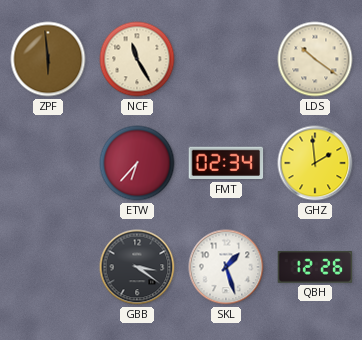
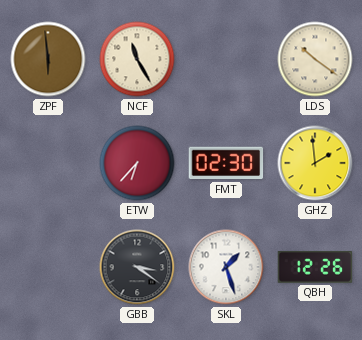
FMT: 02:34 -> 02:30
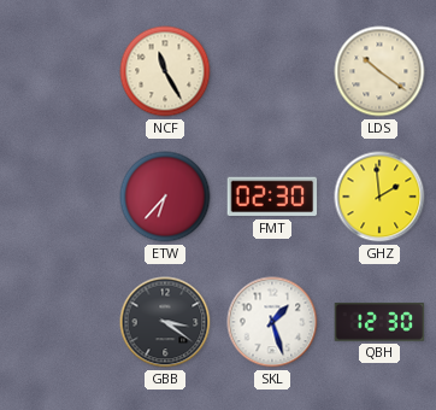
ZPF: 5:59 -> none
QBH: 12:26 -> 12:30
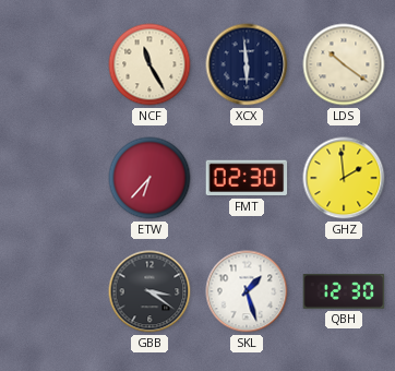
XCX: none -> 5:59
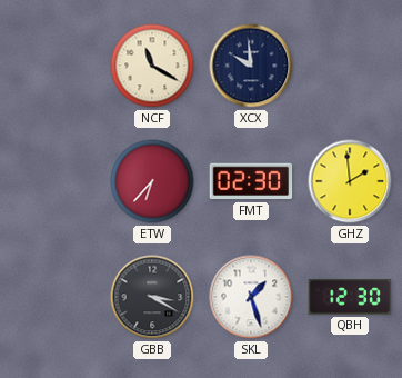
NCF: 11:25 -> 11:20
XCX: 5:59 -> 9:59
LDS: 10:21 -> none
GBB: 3:21 -> 3:20
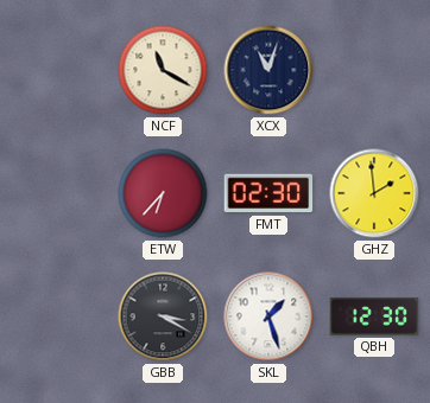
XCX: 9:59 -> 11:03
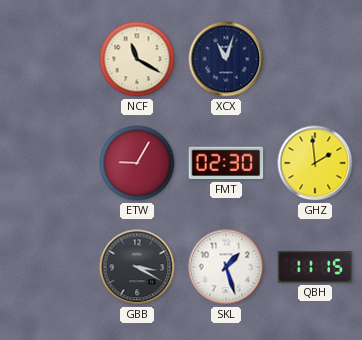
ETW: 6:37 -> 9:05
QBH: 12:30 -> 11:15
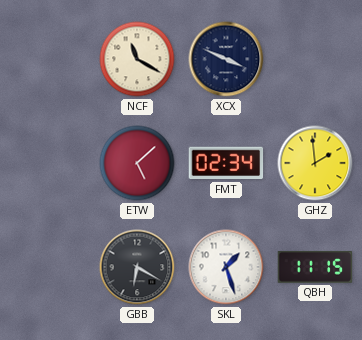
XCX: 11:03 -> 3:49
ETW: 9:05 -> 5:08
FMT: 02:30 -> 02:34
GBB: 3:20 -> 6:20
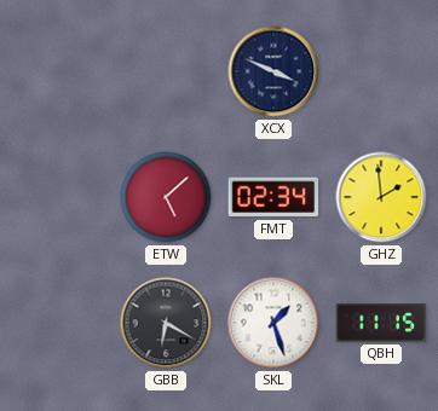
NCF: 11:20 -> none
